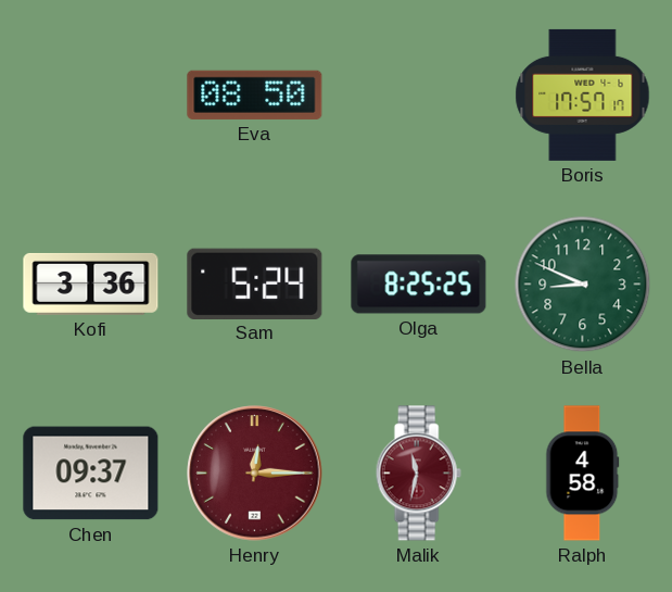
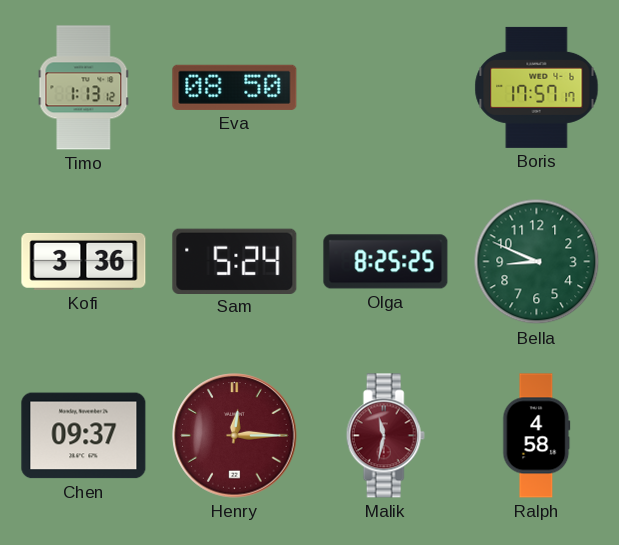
Timo: none -> 1:13
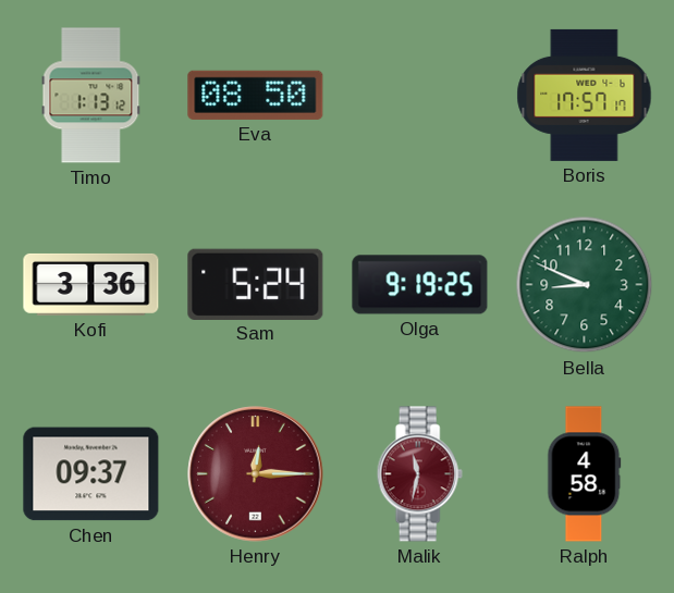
Olga: 8:25 -> 9:19
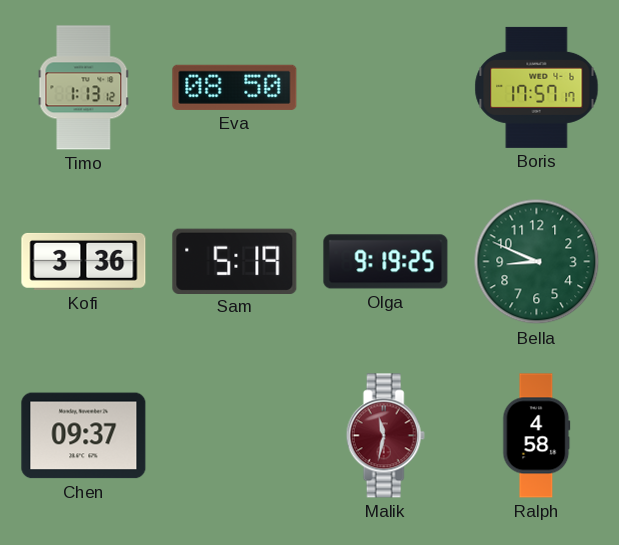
Sam: 5:24 -> 5:19
Henry: 12:15 -> none
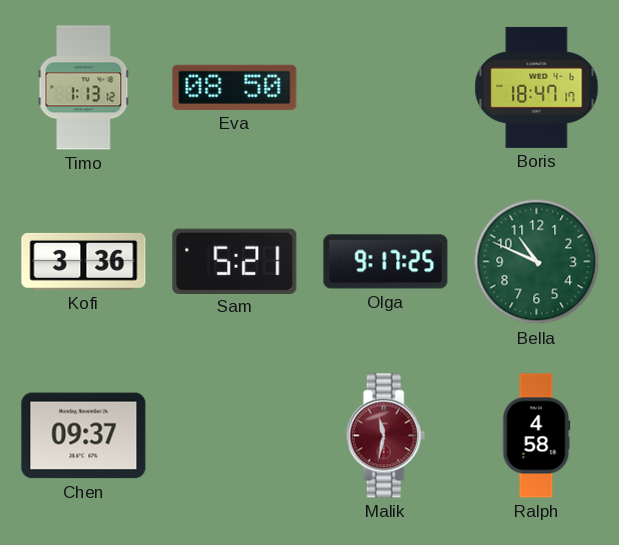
Boris: 17:57 -> 18:47
Sam: 5:19 -> 5:21
Olga: 9:19 -> 9:17
Bella: 8:49 -> 10:49
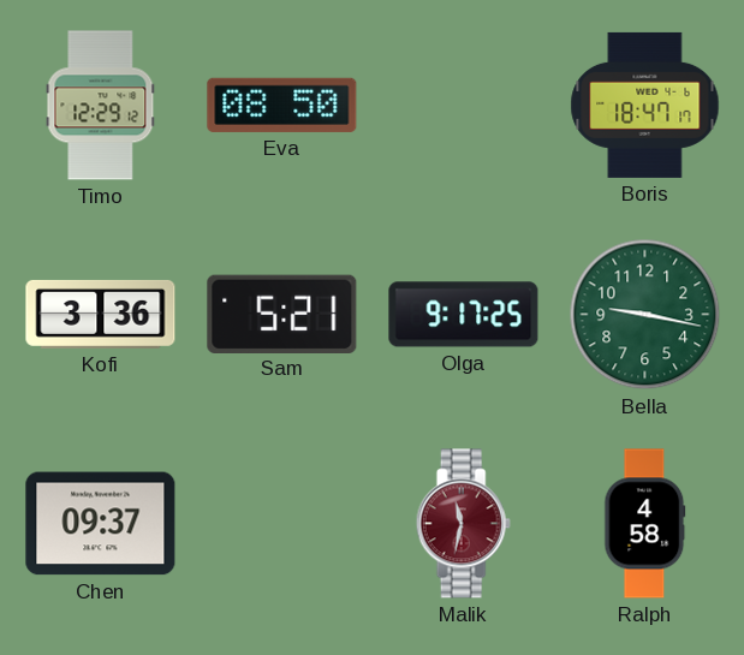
Timo: 1:13 -> 12:29
Bella: 10:49 -> 9:17
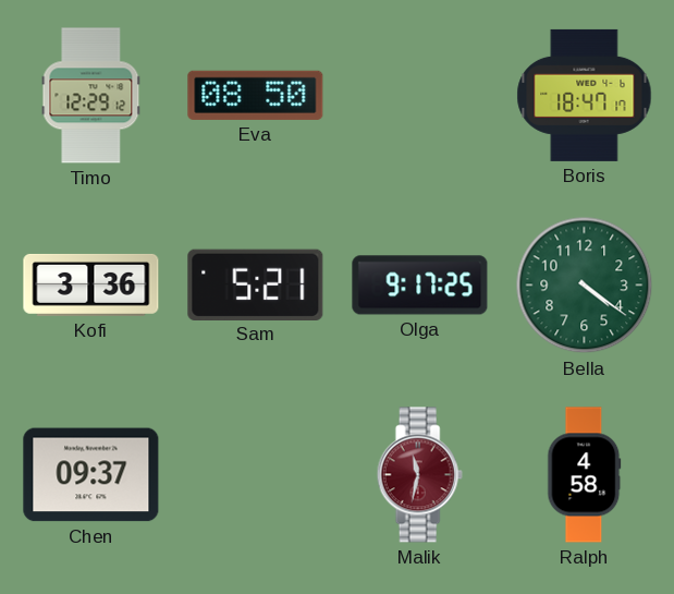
Bella: 9:17 -> 4:21
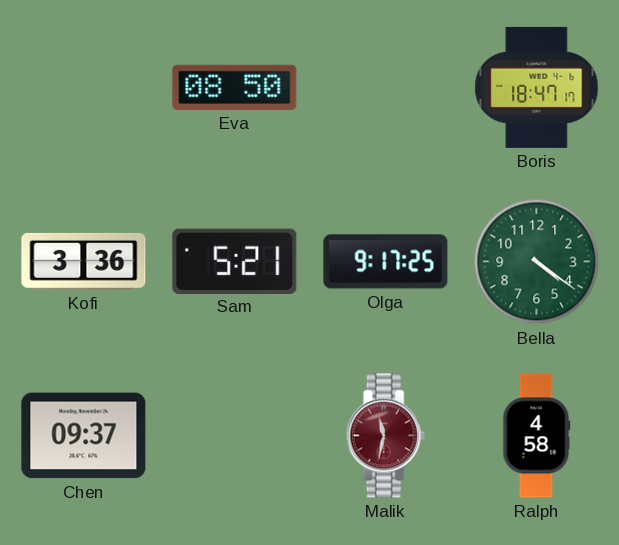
Timo: 12:29 -> none
